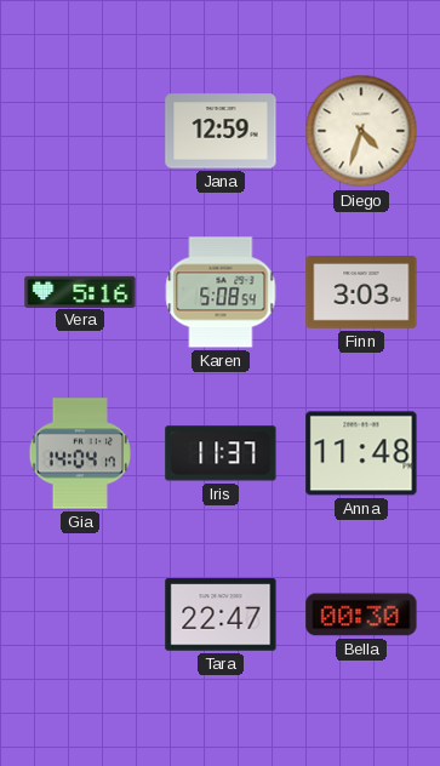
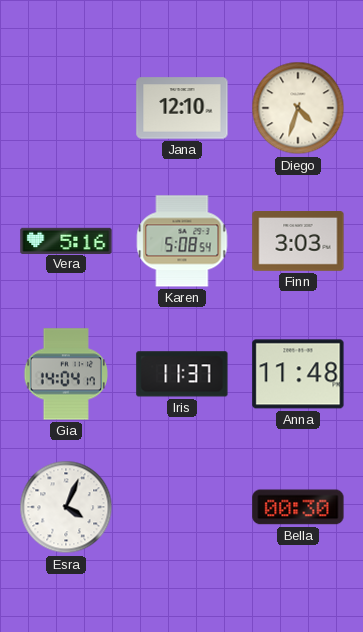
Jana: 12:59 -> 12:10
Esra: none -> 4:04
Tara: 22:47 -> none
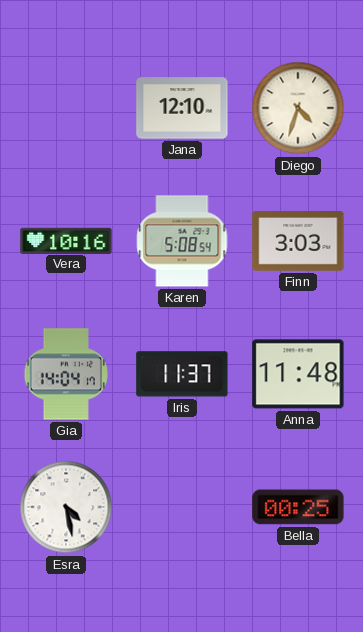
Vera: 5:16 -> 10:16
Esra: 4:04 -> 4:28
Bella: 00:30 -> 00:25
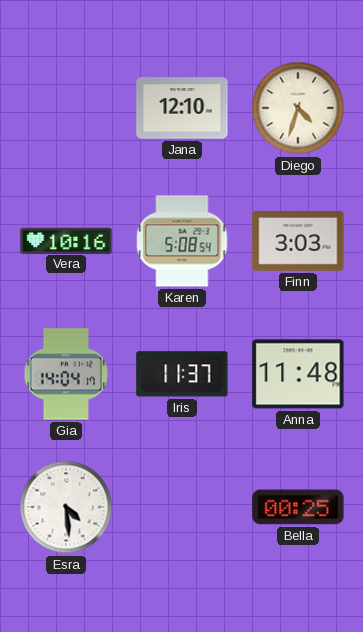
Esra: 4:28 -> 4:29
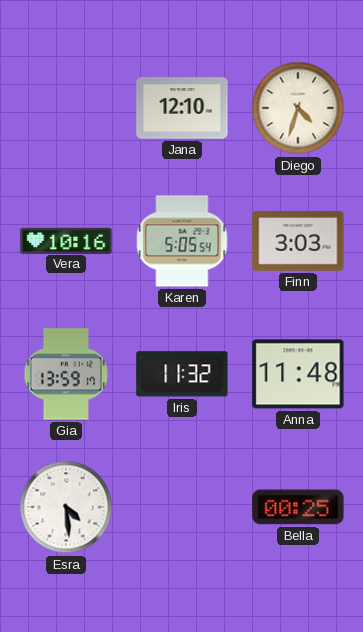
Karen: 5:08 -> 5:05
Gia: 14:04 -> 13:59
Iris: 11:37 -> 11:32
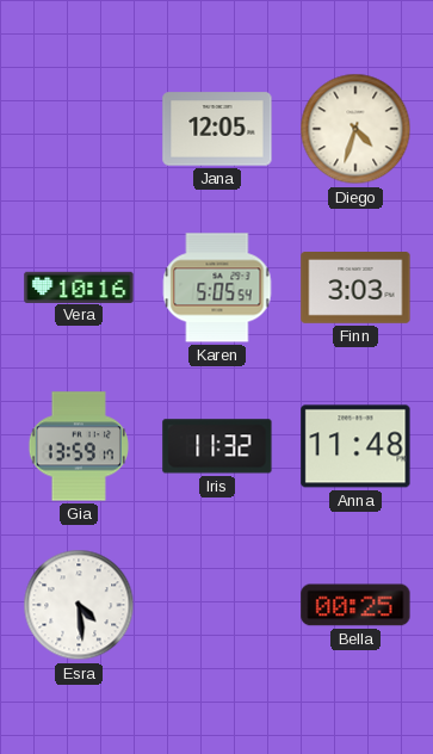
Jana: 12:10 -> 12:05
